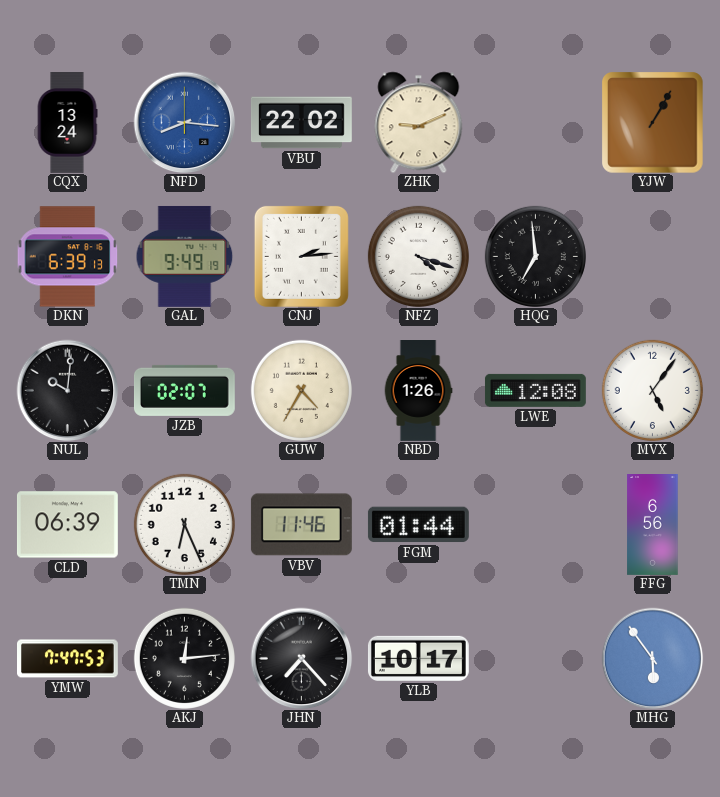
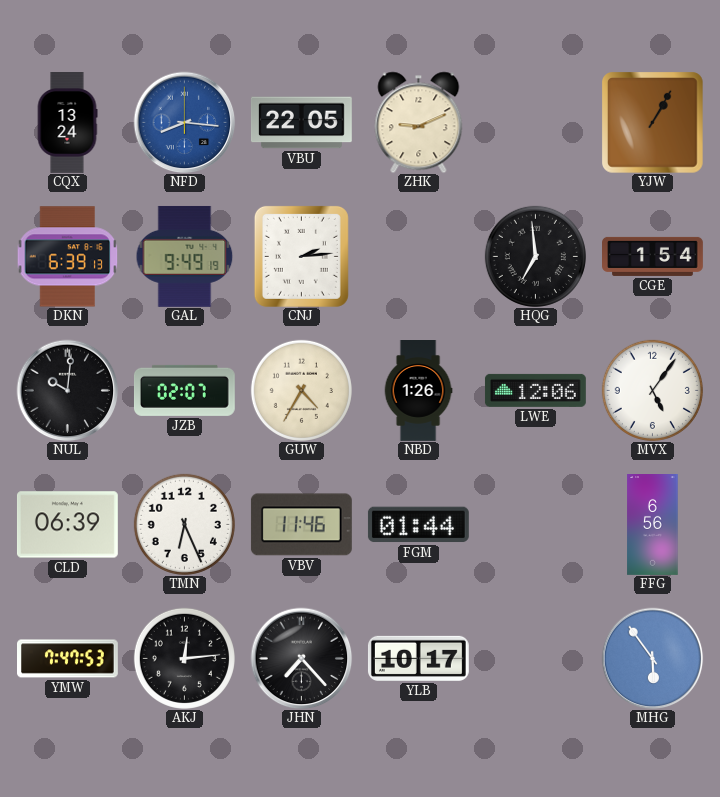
VBU: 22:02 -> 22:05
NFZ: 4:18 -> none
CGE: none -> 1:54
LWE: 12:08 -> 12:06
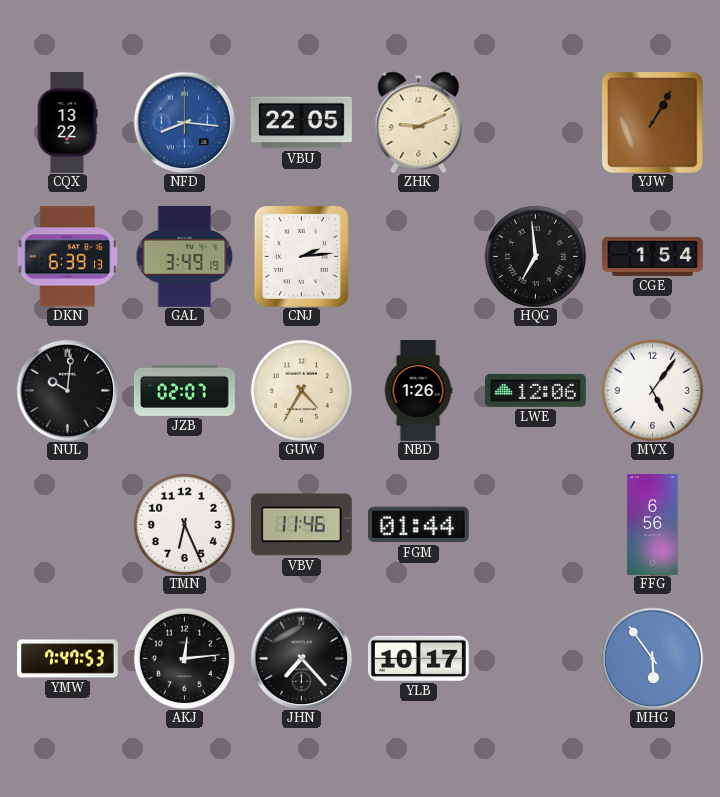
CQX: 13:24 -> 13:22
GAL: 9:49 -> 3:49
CLD: 06:39 -> none
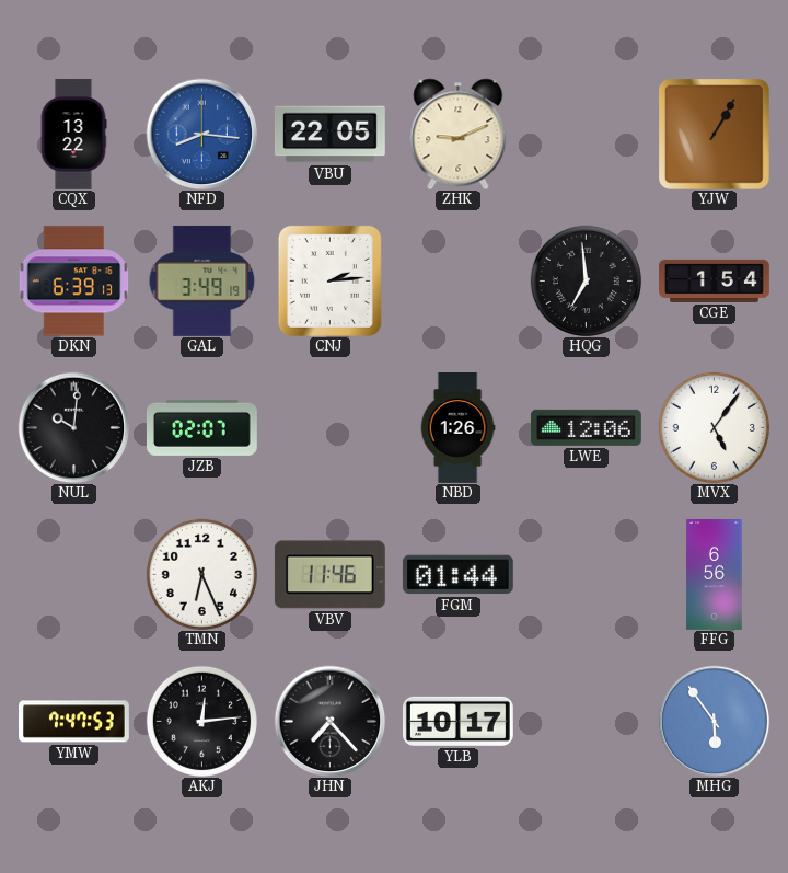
GUW: 4:35 -> none
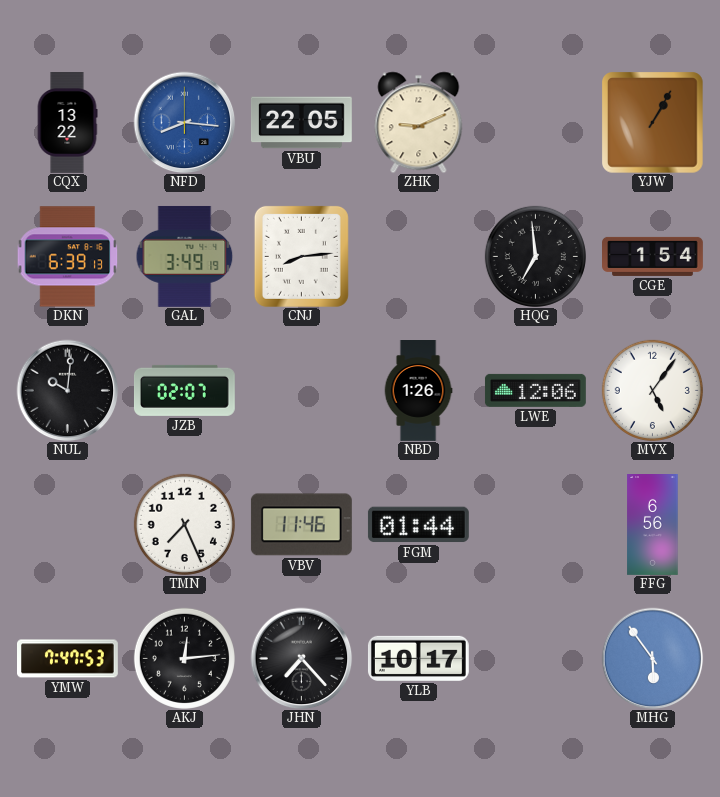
CNJ: 2:14 -> 8:14
TMN: 6:26 -> 7:26
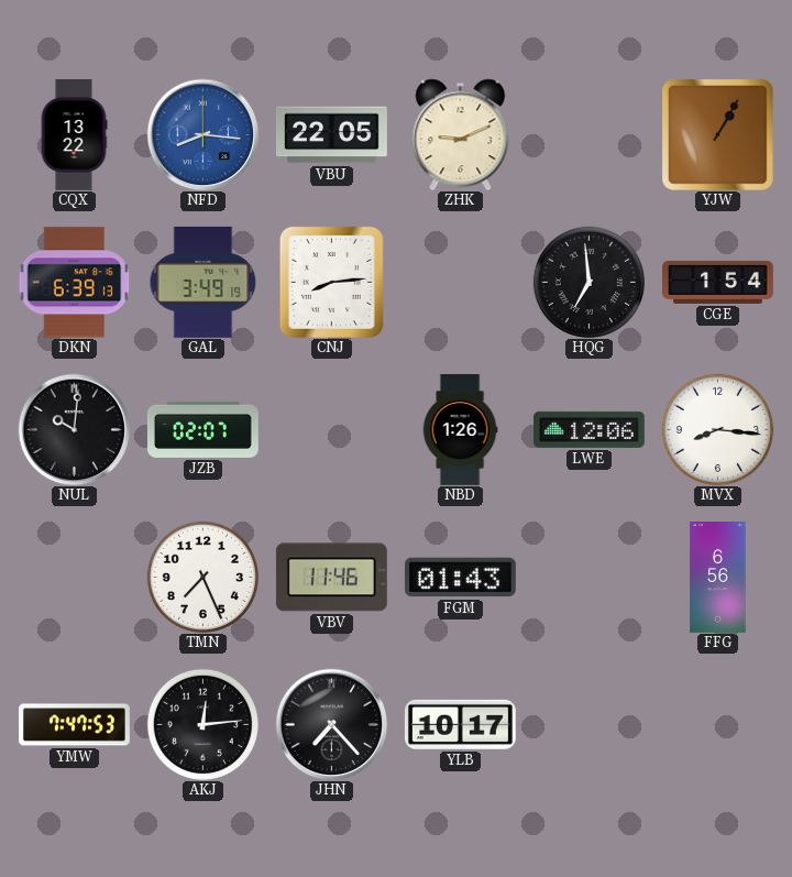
MVX: 5:06 -> 8:16
FGM: 01:44 -> 01:43
MHG: 5:54 -> none
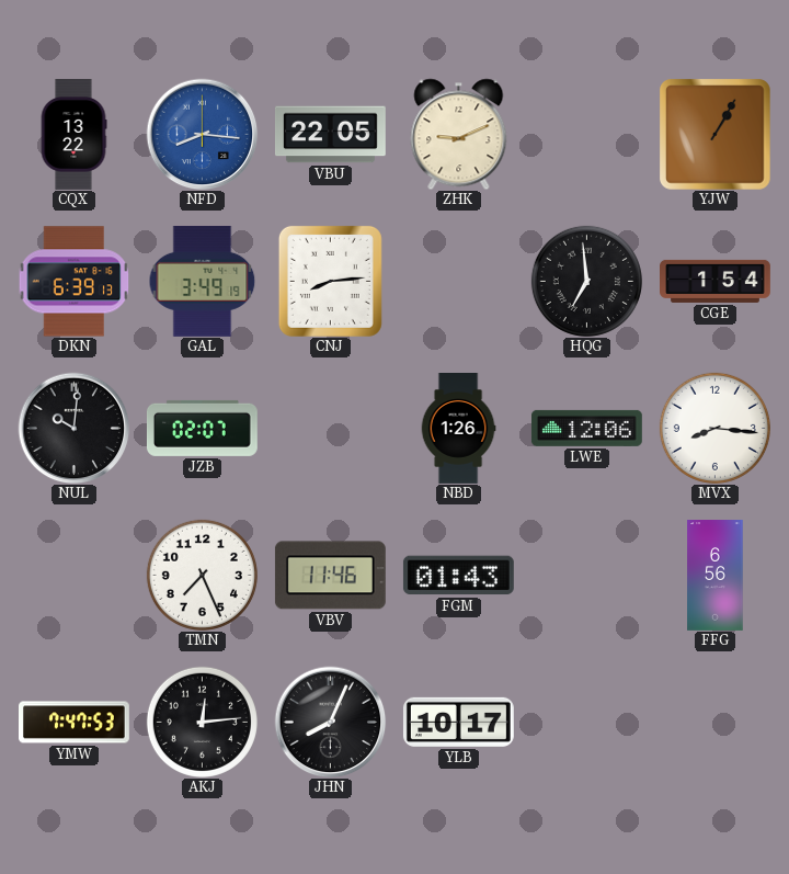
JHN: 7:23 -> 8:04
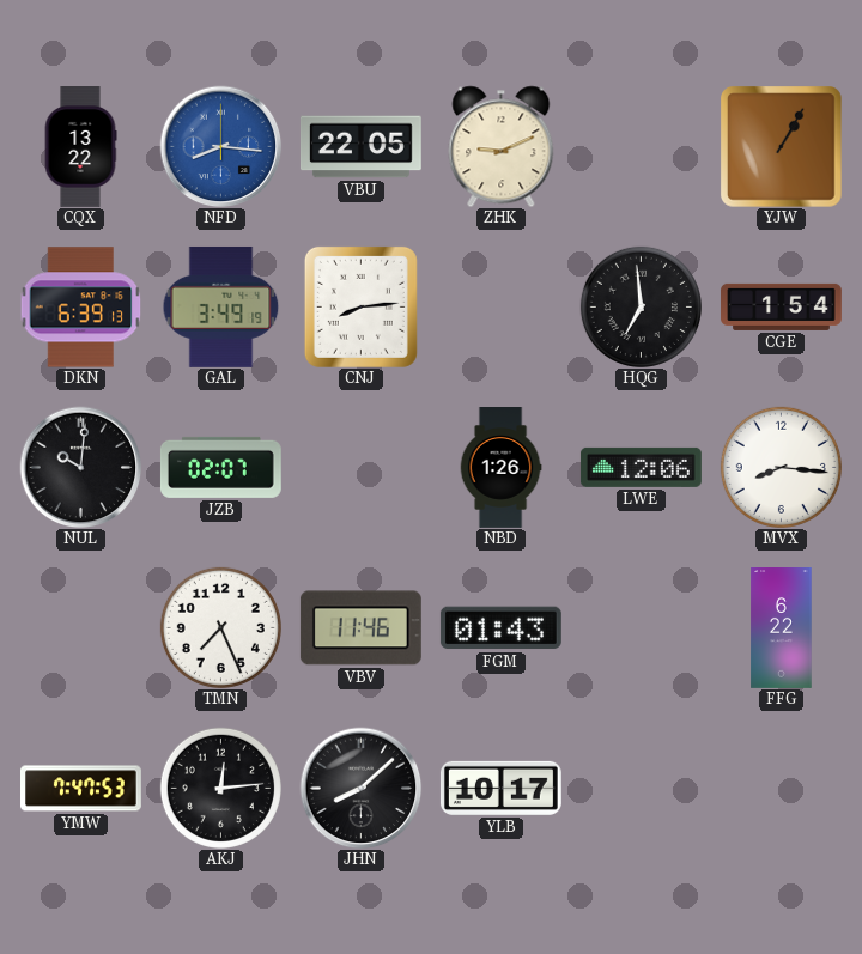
FFG: 6:56 -> 6:22
JHN: 8:04 -> 8:08
